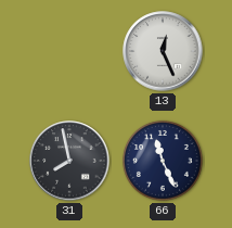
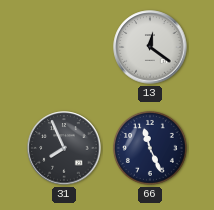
13: 12:26 -> 12:21
31: 7:58 -> 7:56
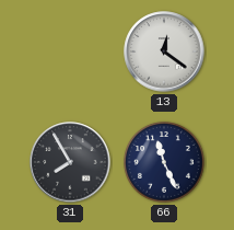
31: 7:56 -> 7:55
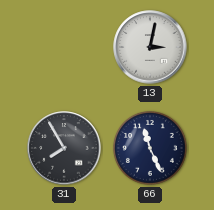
13: 12:21 -> 3:02
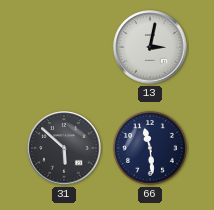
31: 7:55 -> 5:52
66: 11:26 -> 11:29
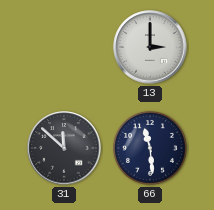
13: 3:02 -> 3:00
31: 5:52 -> 11:52
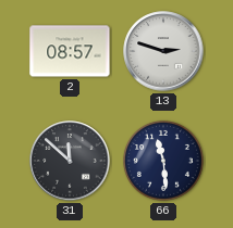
2: none -> 08:57
13: 3:00 -> 2:48
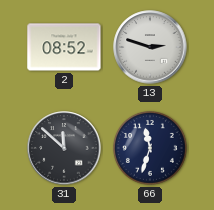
2: 08:57 -> 08:52
66: 11:29 -> 11:33
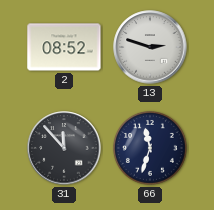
31: 11:52 -> 11:53
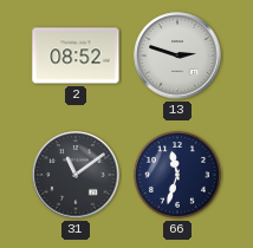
31: 11:53 -> 11:09
